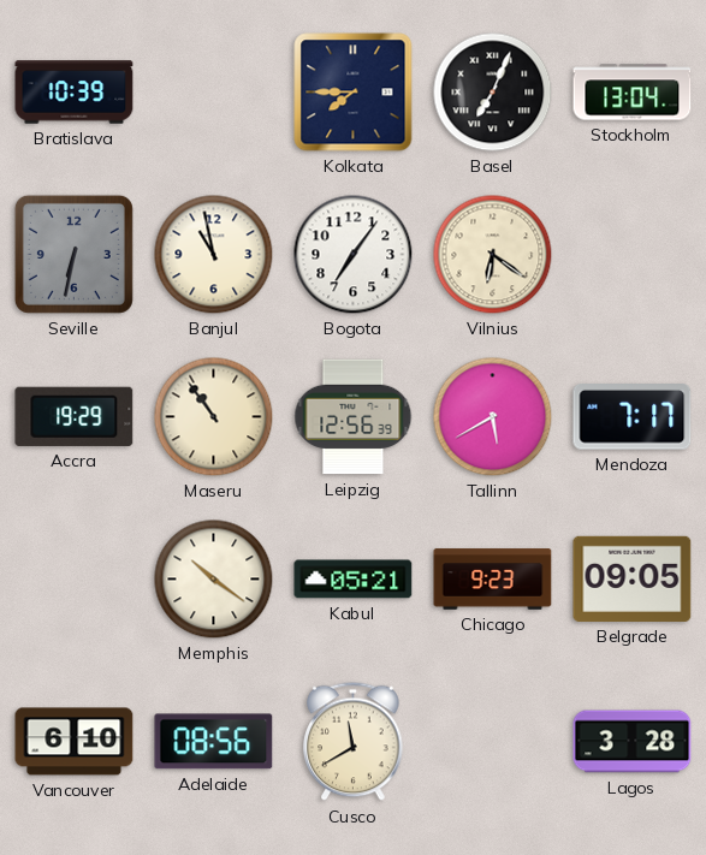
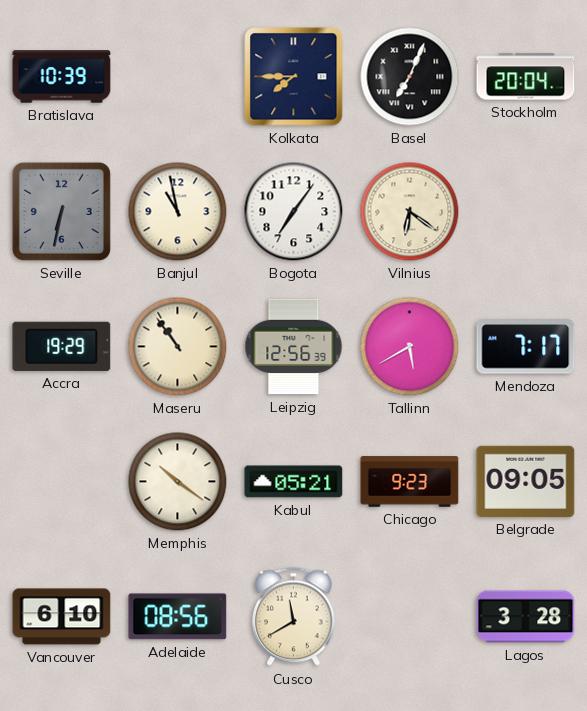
Stockholm: 13:04 -> 20:04
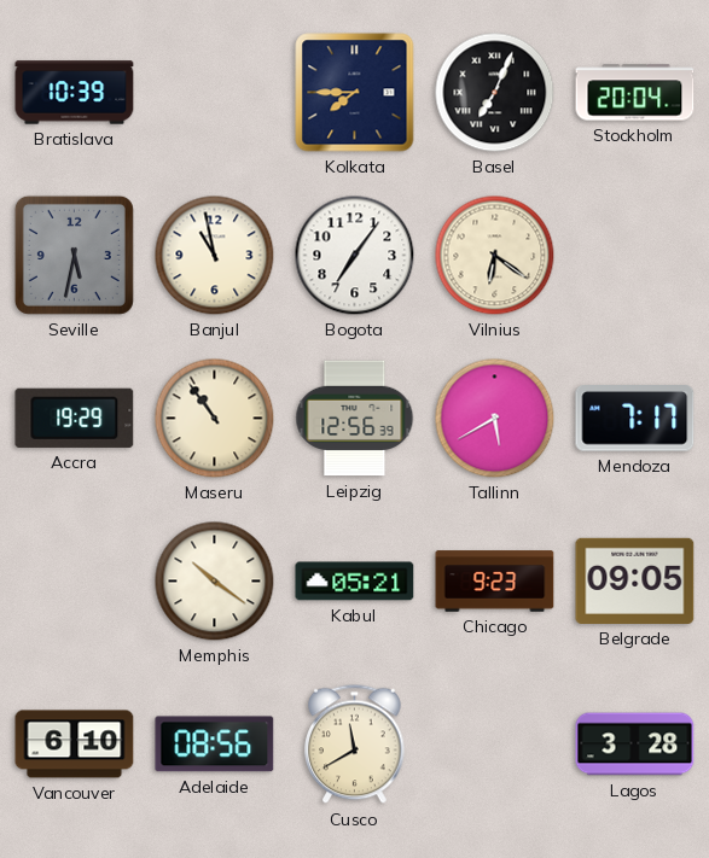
Seville: 6:32 -> 5:32
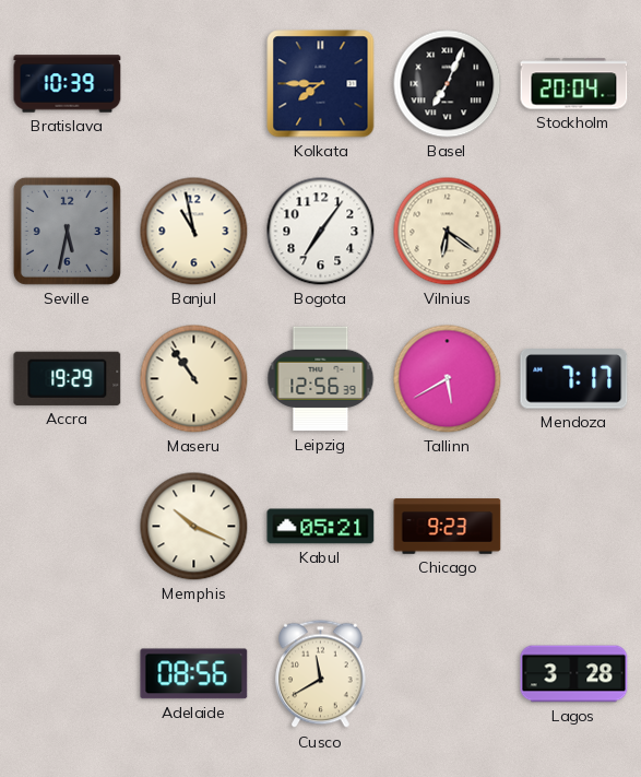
Memphis: 10:21 -> 10:19
Belgrade: 09:05 -> none
Vancouver: 6:10 -> none
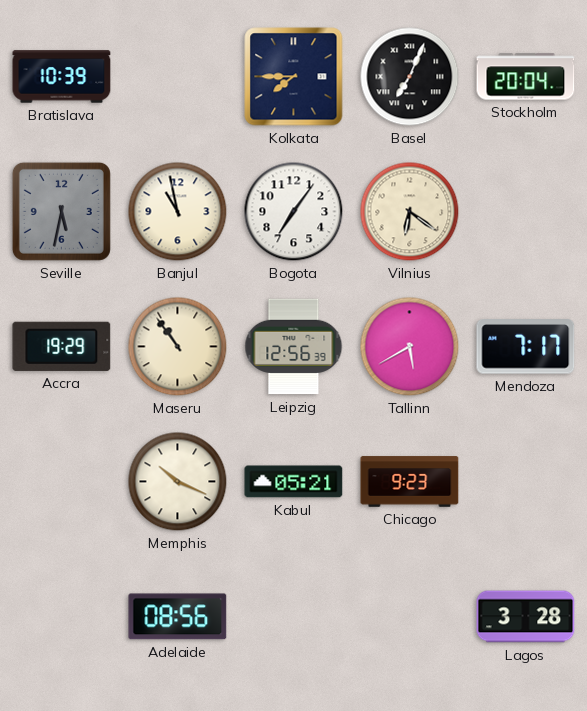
Cusco: 11:40 -> none
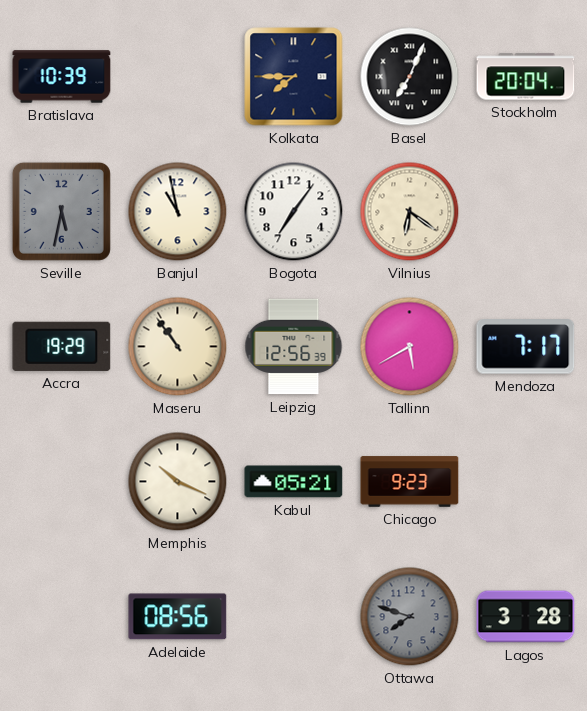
Ottawa: none -> 7:48
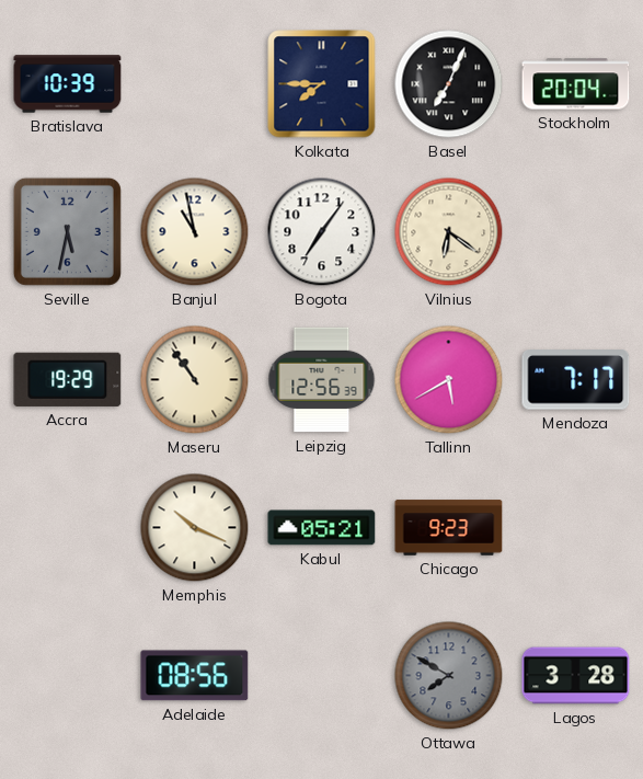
Ottawa: 7:48 -> 7:50
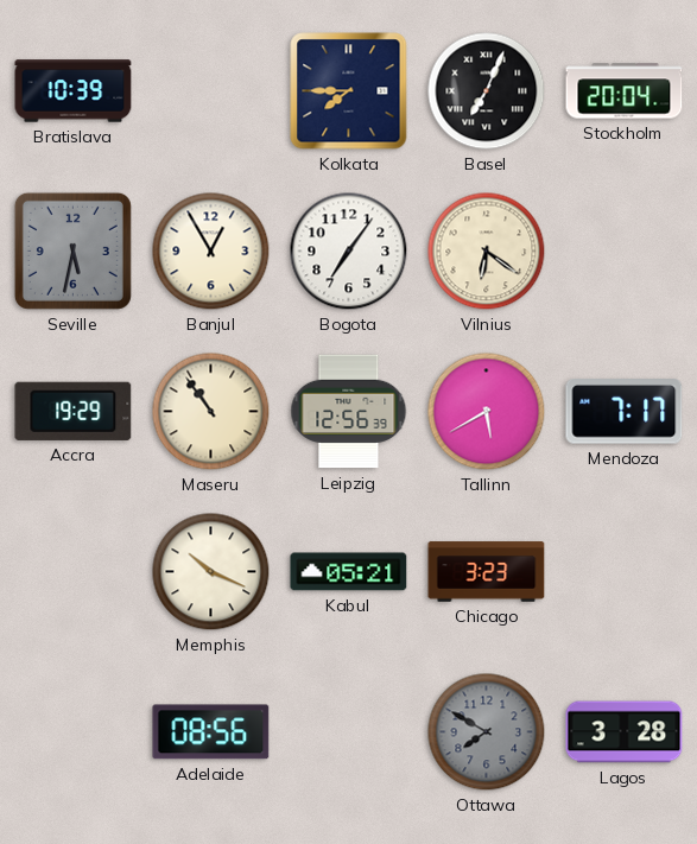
Banjul: 10:58 -> 12:55
Chicago: 9:23 -> 3:23
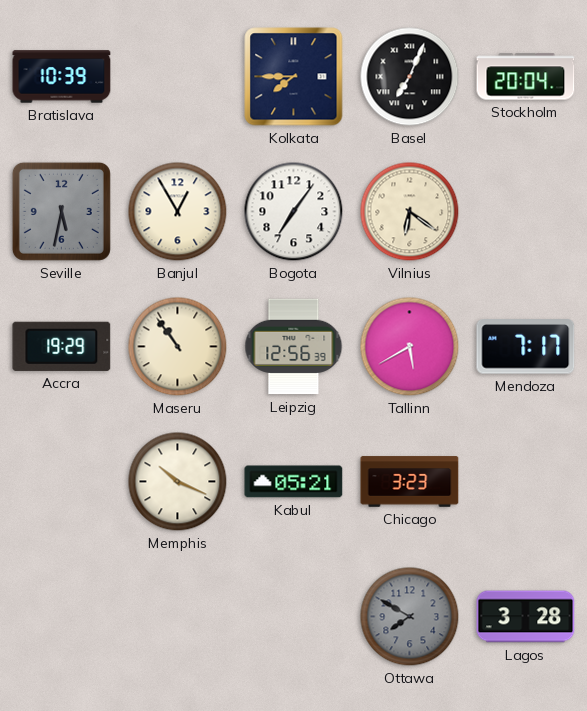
Adelaide: 08:56 -> none
